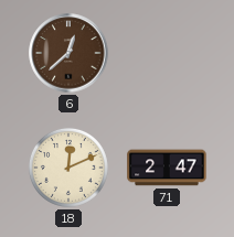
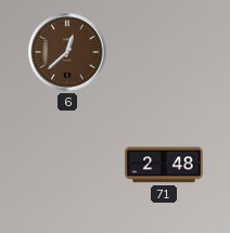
18: 12:11 -> none
71: 2:47 -> 2:48
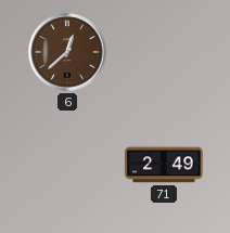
71: 2:48 -> 2:49
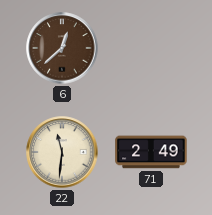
22: none -> 11:31
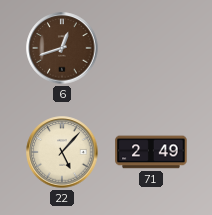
6: 12:38 -> 12:42
22: 11:31 -> 5:07
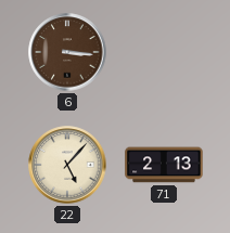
6: 12:42 -> 3:16
71: 2:49 -> 2:13
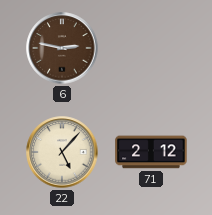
6: 3:16 -> 2:47
71: 2:13 -> 2:12
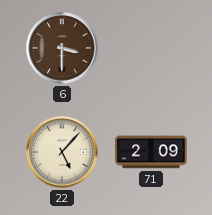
6: 2:47 -> 3:30
71: 2:12 -> 2:09
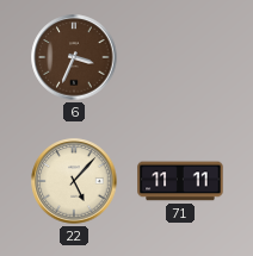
6: 3:30 -> 3:34
71: 2:09 -> 11:11
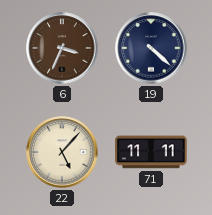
19: none -> 4:22
